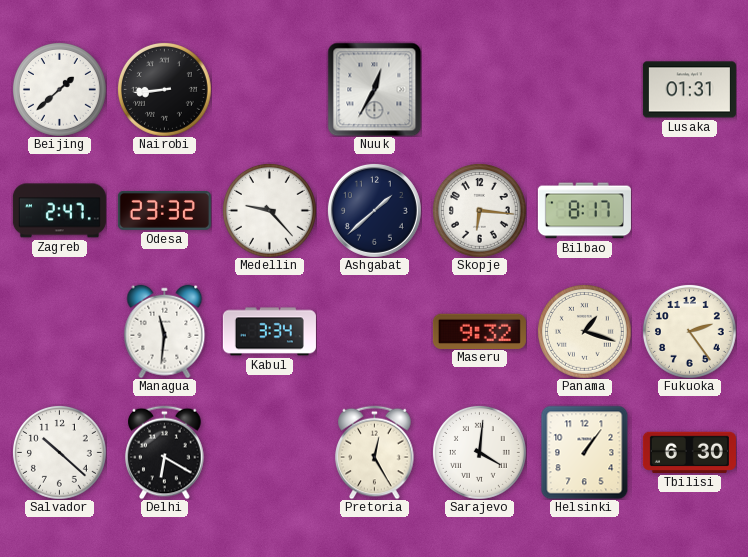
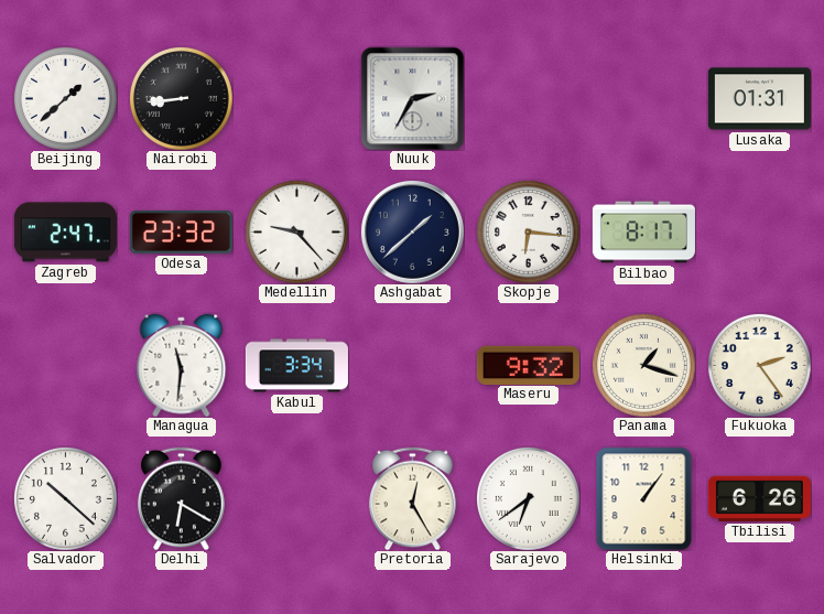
Nuuk: 12:35 -> 2:35
Sarajevo: 4:01 -> 6:39
Tbilisi: 6:30 -> 6:26
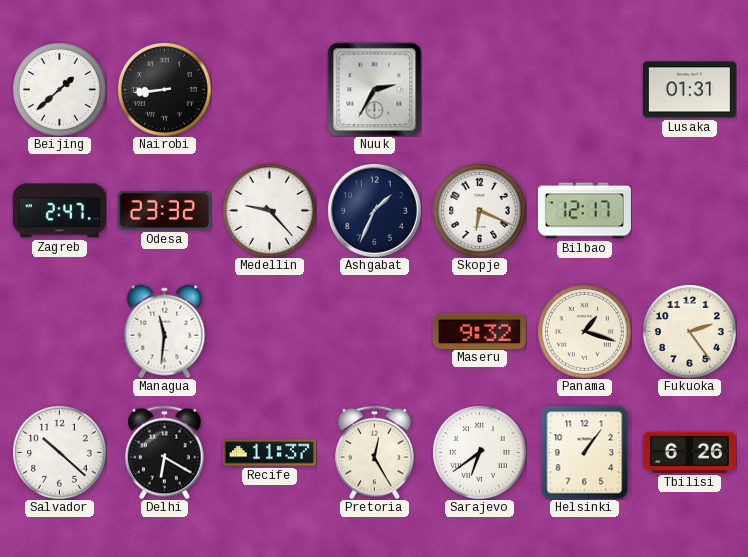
Ashgabat: 1:38 -> 1:34
Skopje: 6:16 -> 6:19
Bilbao: 8:17 -> 12:17
Kabul: 3:34 -> none
Recife: none -> 11:37
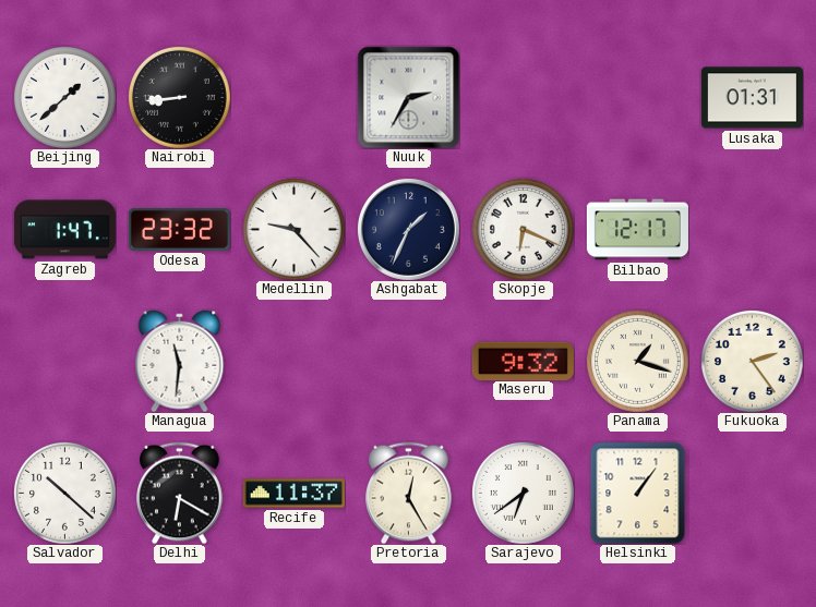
Zagreb: 2:47 -> 1:47
Tbilisi: 6:26 -> none
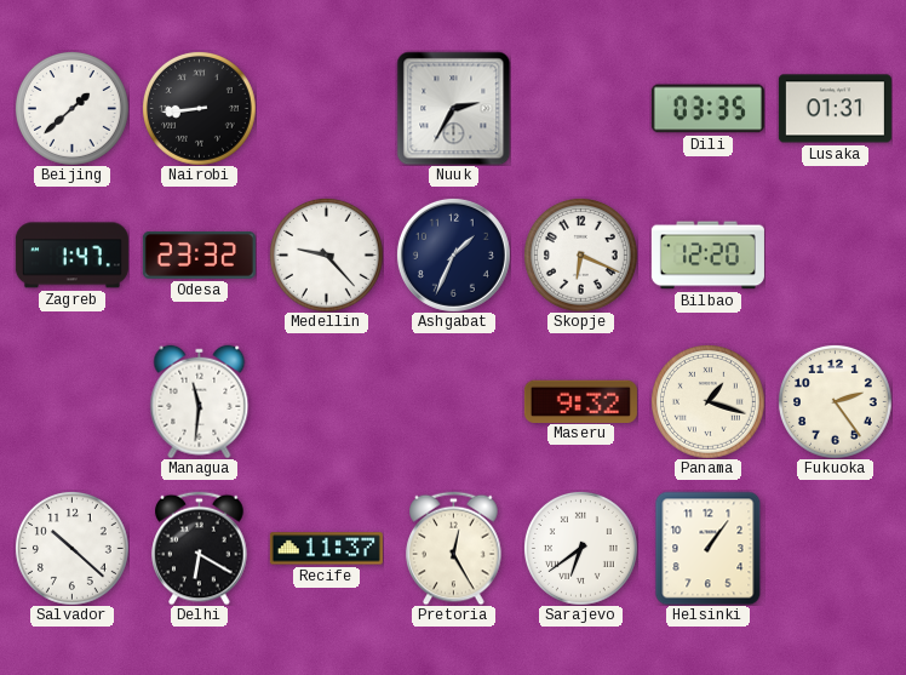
Dili: none -> 03:35
Bilbao: 12:17 -> 12:20
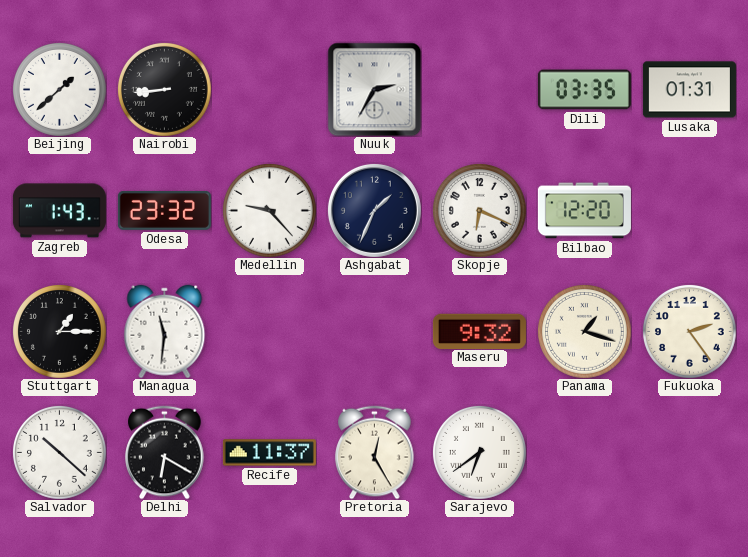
Zagreb: 1:47 -> 1:43
Stuttgart: none -> 1:15
Helsinki: 1:06 -> none
